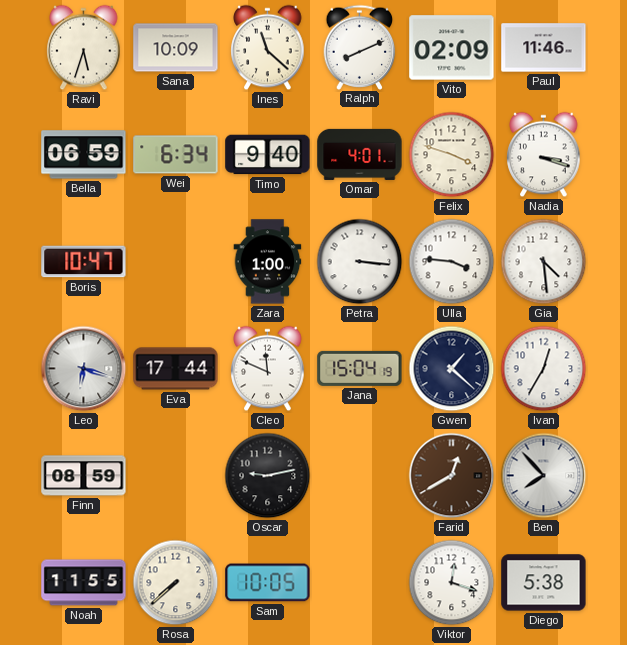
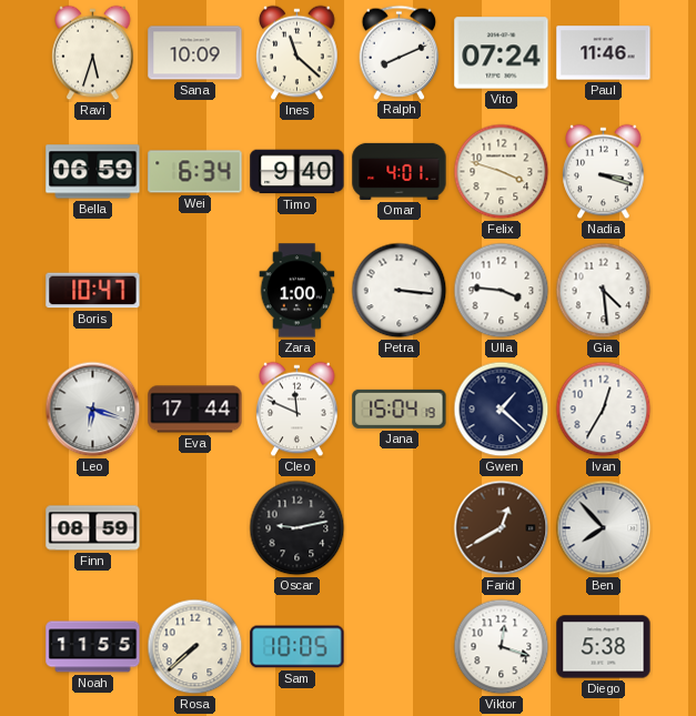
Vito: 02:09 -> 07:24
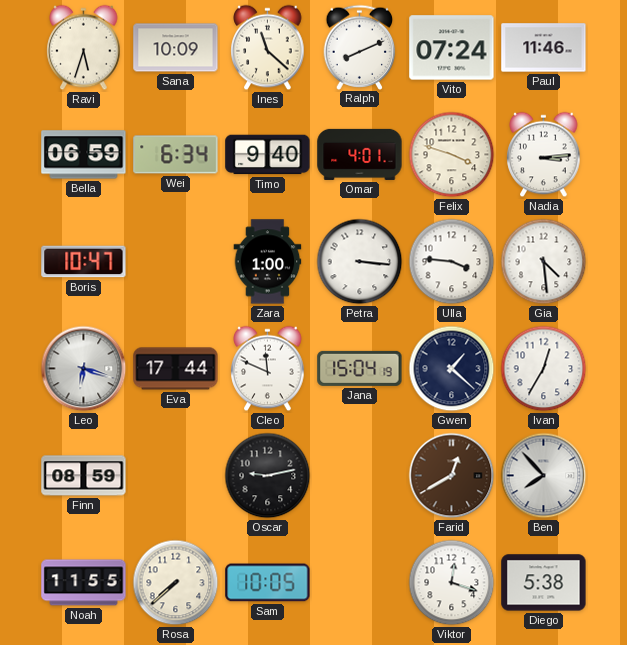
Nadia: 3:18 -> 3:14
